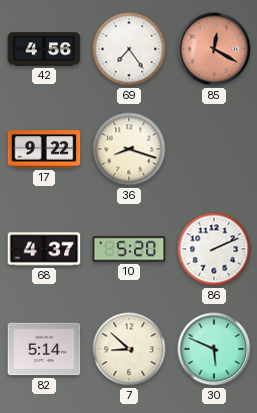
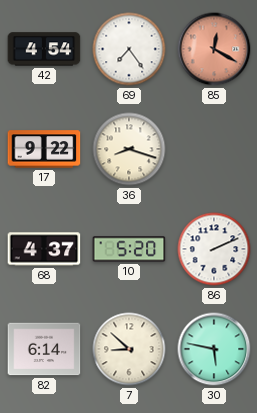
42: 4:56 -> 4:54
82: 5:14 -> 6:14
30: 5:49 -> 5:47
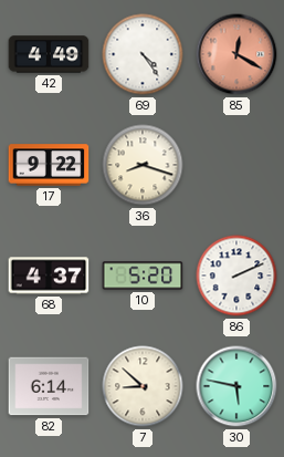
42: 4:54 -> 4:49
69: 7:24 -> 4:24
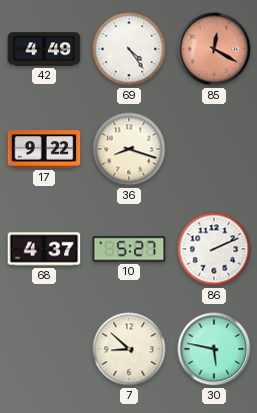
10: 5:20 -> 5:27
82: 6:14 -> none
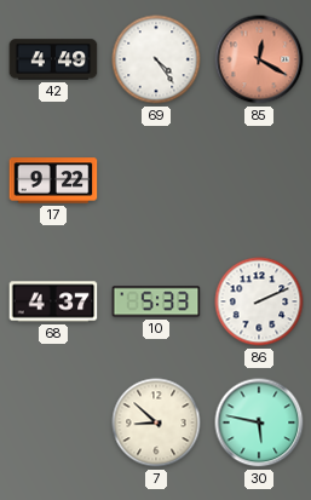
36: 8:18 -> none
10: 5:27 -> 5:33
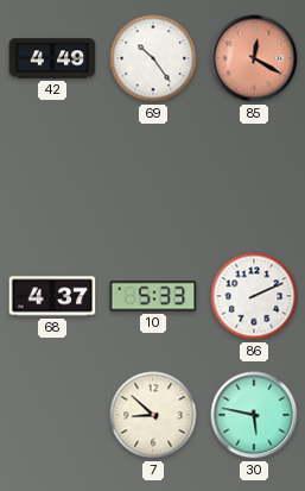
69: 4:24 -> 10:24
17: 9:22 -> none
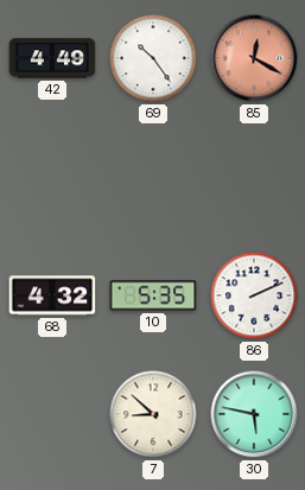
68: 4:37 -> 4:32
10: 5:33 -> 5:35
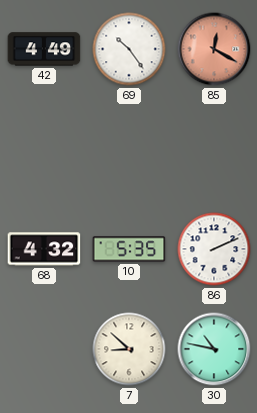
30: 5:47 -> 10:47
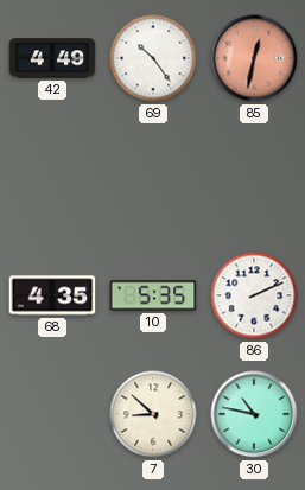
85: 12:20 -> 12:32
68: 4:32 -> 4:35
